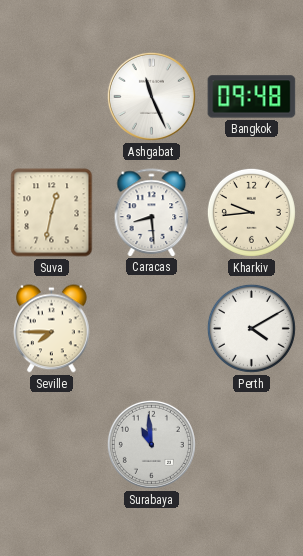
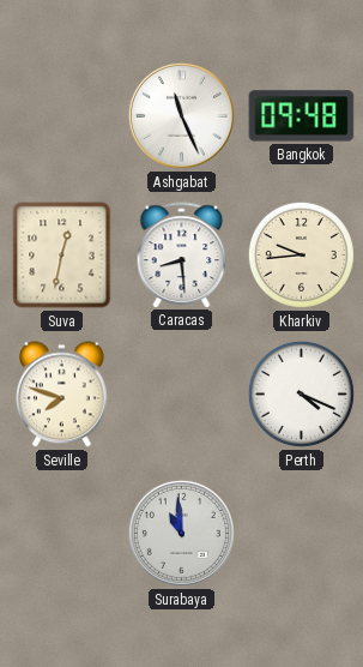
Seville: 7:45 -> 7:48
Perth: 4:10 -> 4:19
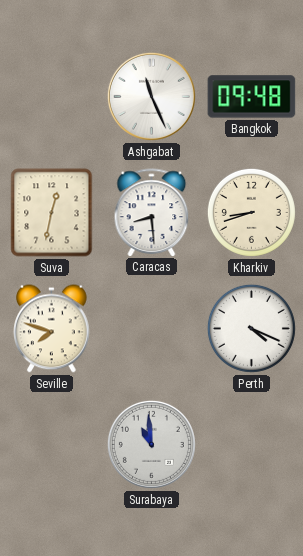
Kharkiv: 9:44 -> 8:42
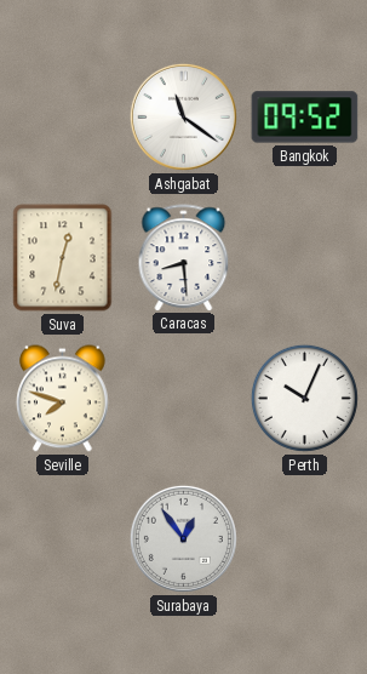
Ashgabat: 11:26 -> 11:21
Bangkok: 09:48 -> 09:52
Kharkiv: 8:42 -> none
Perth: 4:19 -> 10:04
Surabaya: 10:59 -> 12:54
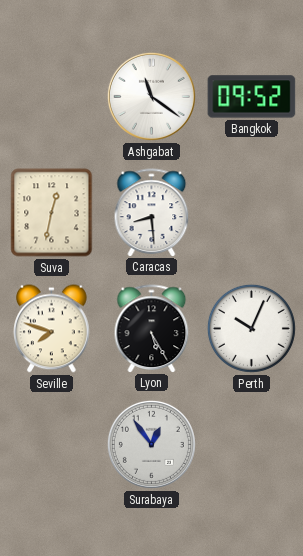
Lyon: none -> 5:25
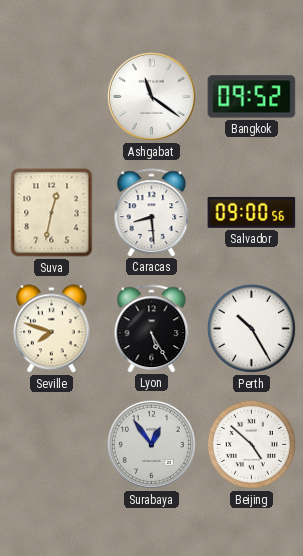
Salvador: none -> 09:00
Perth: 10:04 -> 10:25
Beijing: none -> 4:52
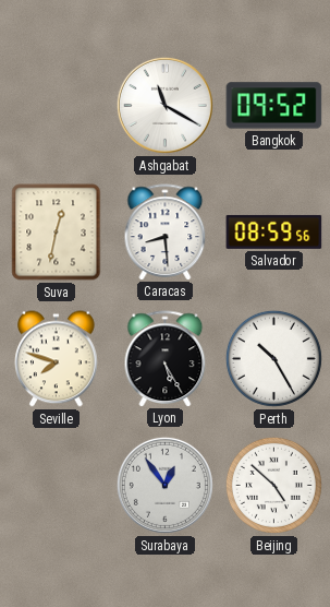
Ashgabat: 11:21 -> 11:20
Salvador: 09:00 -> 08:59
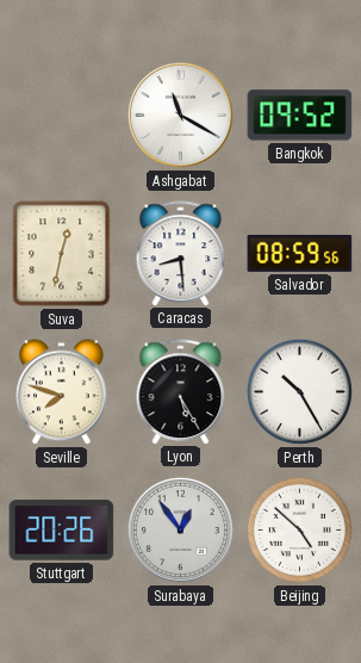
Stuttgart: none -> 20:26
